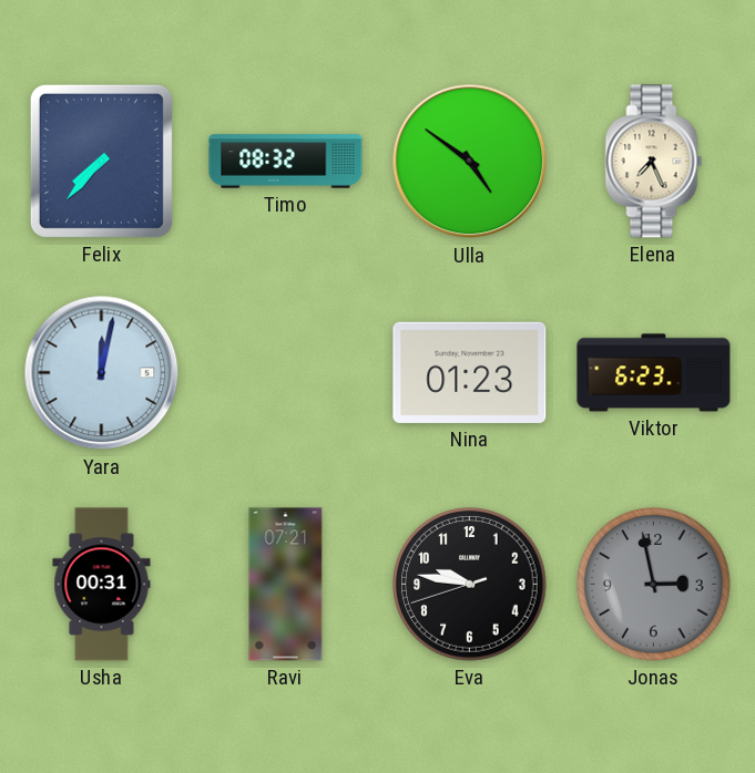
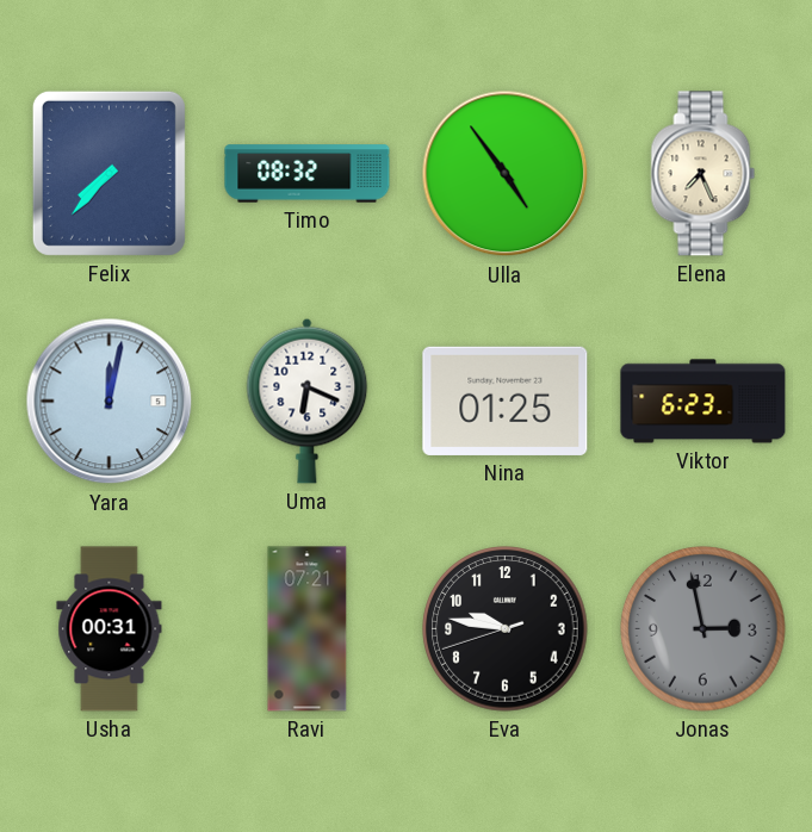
Ulla: 4:51 -> 4:54
Uma: none -> 6:19
Nina: 01:23 -> 01:25
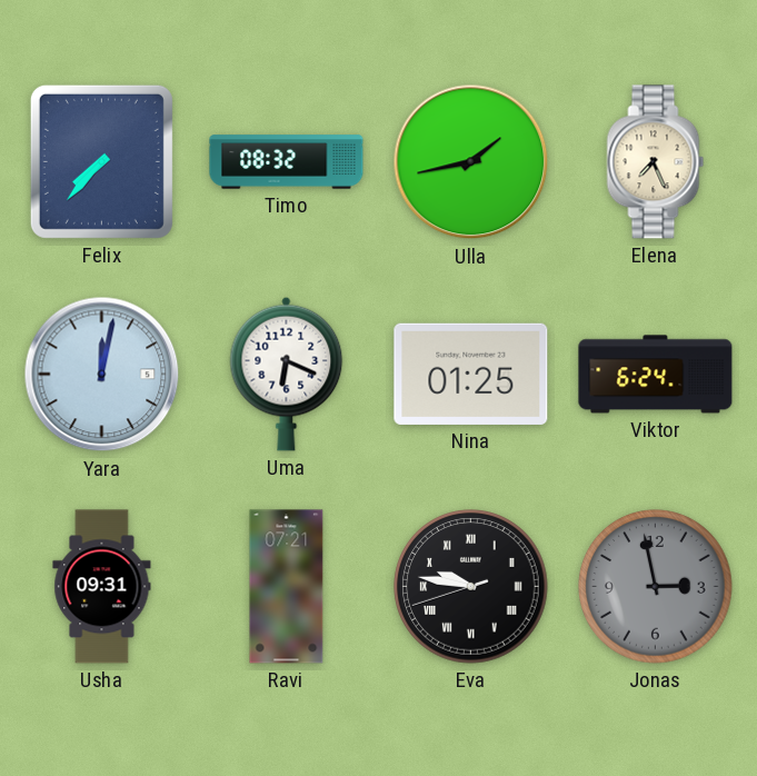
Ulla: 4:54 -> 1:43
Viktor: 6:23 -> 6:24
Usha: 00:31 -> 09:31
Eva numerals: Arabic -> Roman
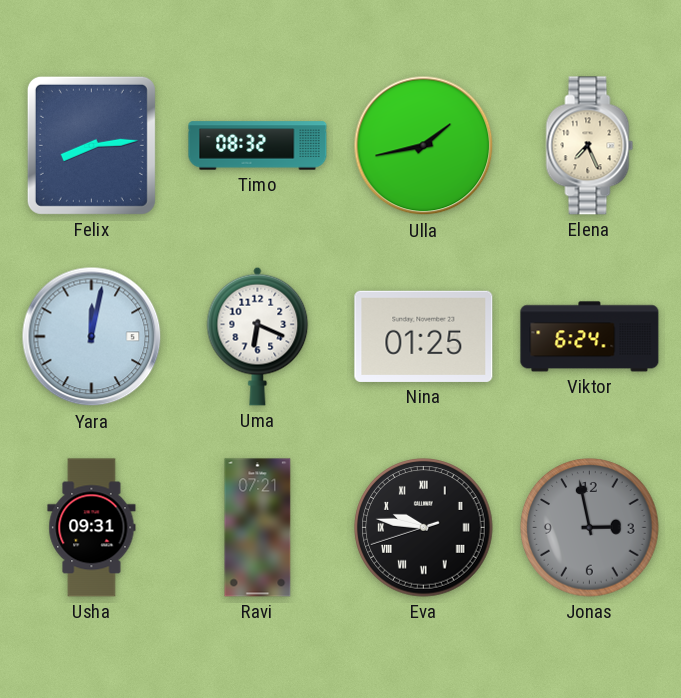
Felix: 7:37 -> 8:14
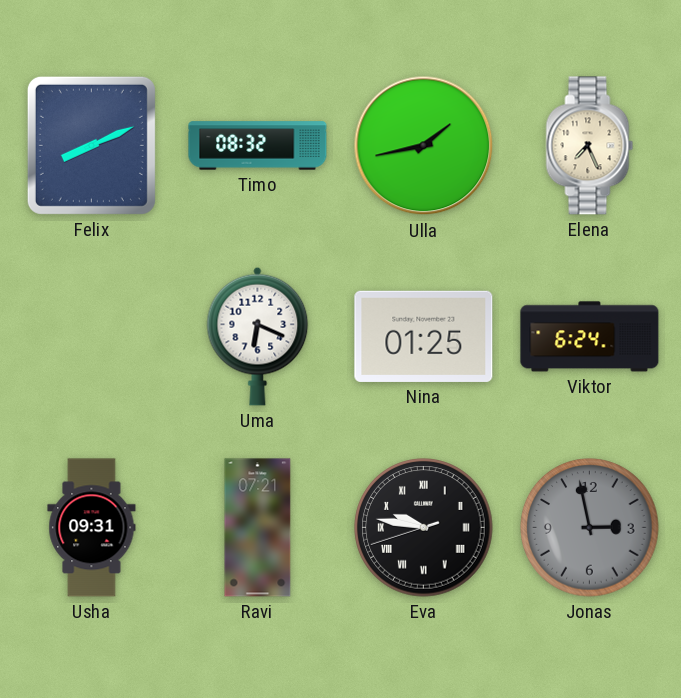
Felix: 8:14 -> 8:11
Yara: 12:02 -> none
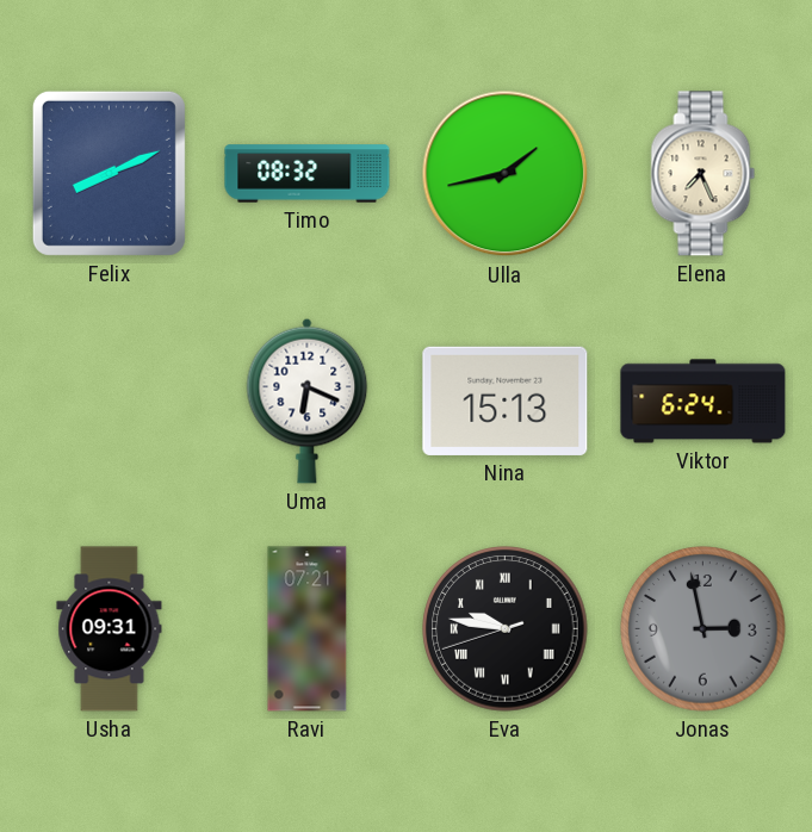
Nina: 01:25 -> 15:13
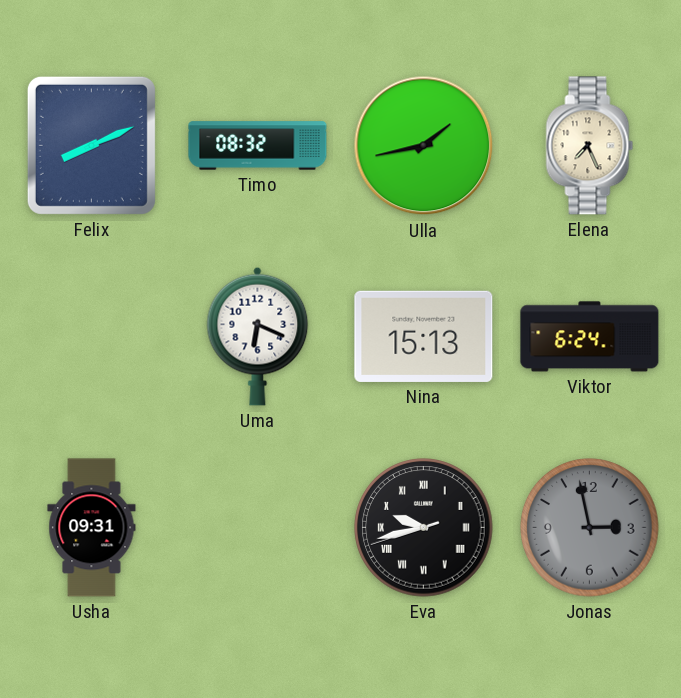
Ravi: 07:21 -> none
Eva: 9:46 -> 9:42
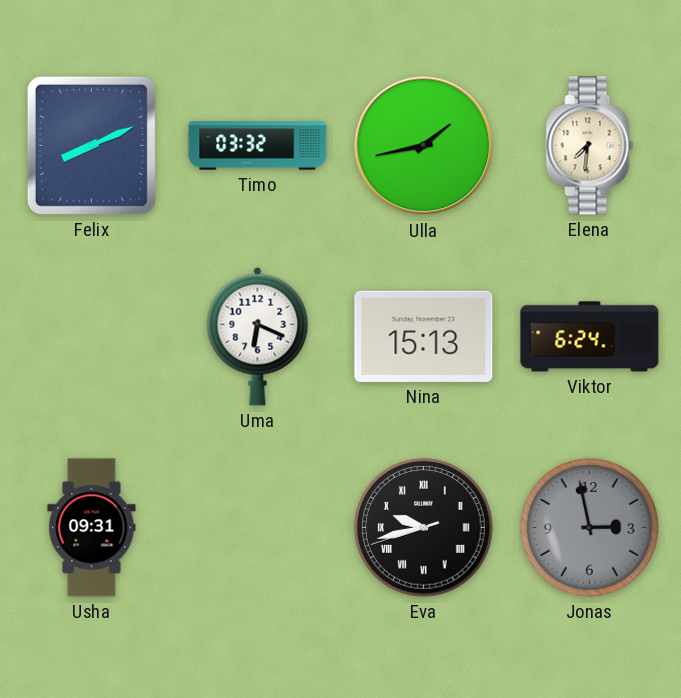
Timo: 08:32 -> 03:32
Elena: 7:26 -> 7:31
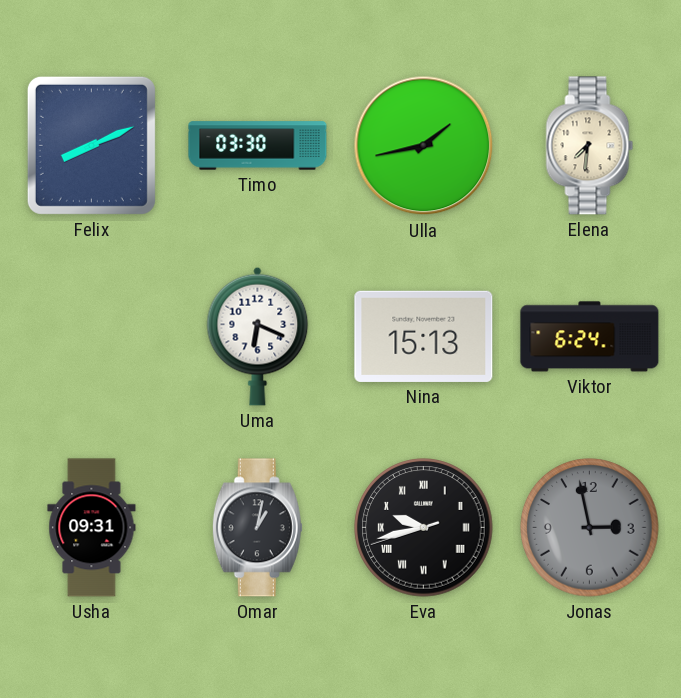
Timo: 03:32 -> 03:30
Omar: none -> 1:02
